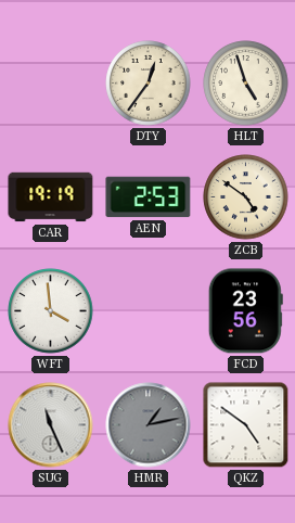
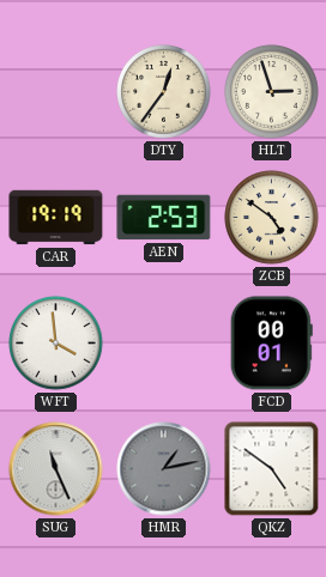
HLT: 4:57 -> 2:57
FCD: 23:56 -> 00:01
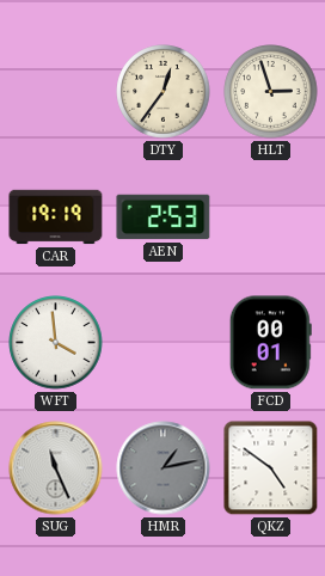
ZCB: 4:51 -> none
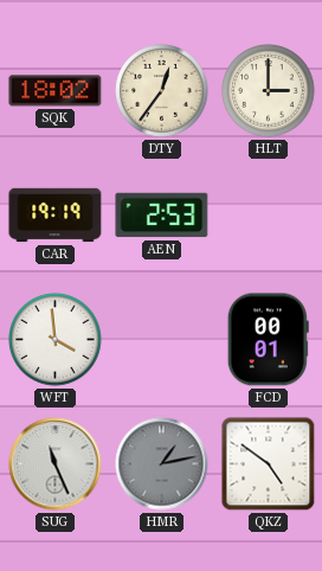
SQK: none -> 18:02
HLT: 2:57 -> 3:00
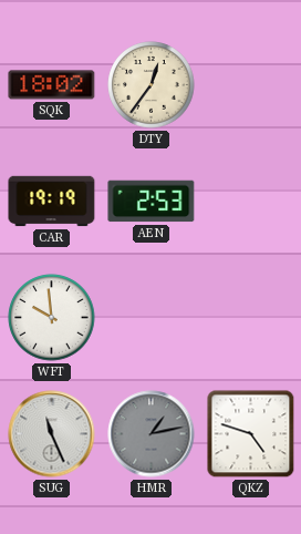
HLT: 3:00 -> none
WFT: 3:59 -> 9:59
FCD: 00:01 -> none
QKZ: 4:51 -> 4:48
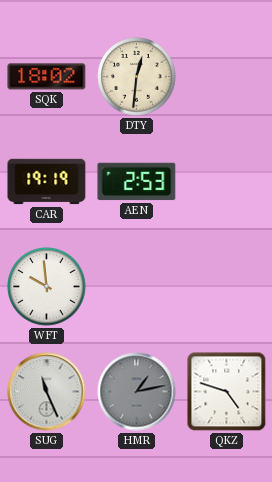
DTY: 12:36 -> 12:31
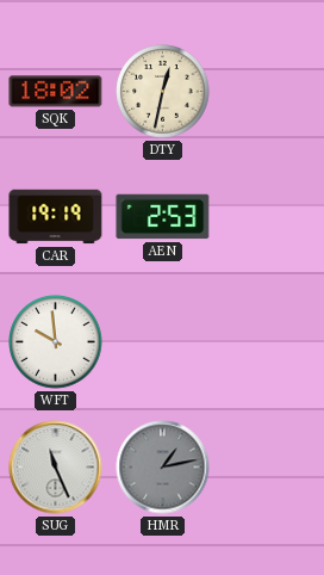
DTY: 12:31 -> 12:32
QKZ: 4:48 -> none
